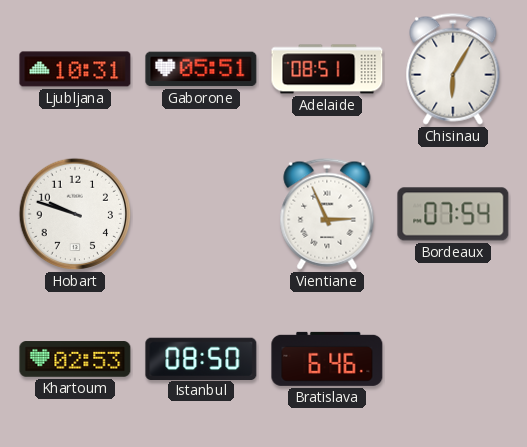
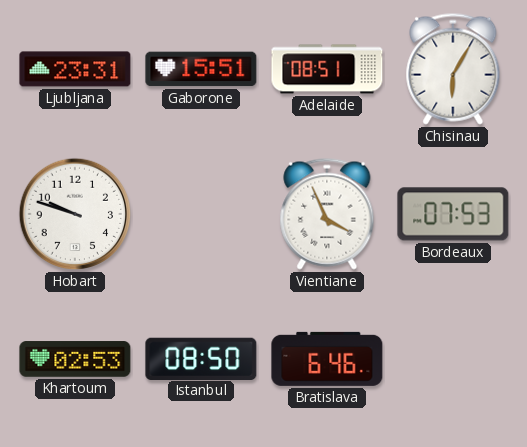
Ljubljana: 10:31 -> 23:31
Gaborone: 05:51 -> 15:51
Vientiane: 2:56 -> 3:56
Bordeaux: 07:54 -> 07:53
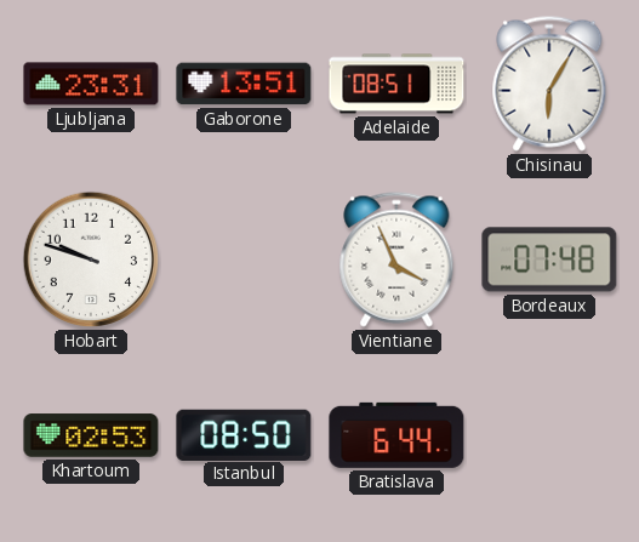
Gaborone: 15:51 -> 13:51
Bordeaux: 07:53 -> 07:48
Bratislava: 6:46 -> 6:44
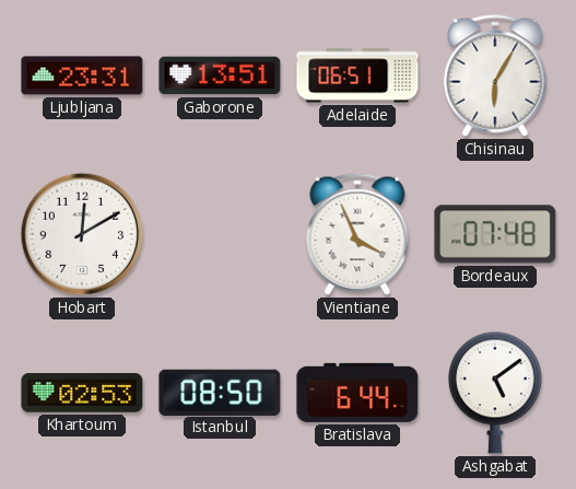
Adelaide: 08:51 -> 06:51
Hobart: 9:48 -> 12:10
Ashgabat: none -> 5:09
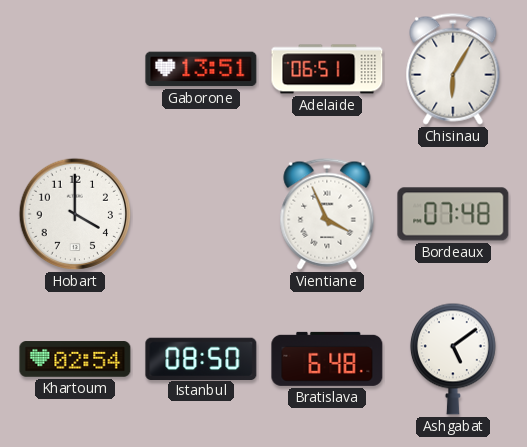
Ljubljana: 23:31 -> none
Hobart: 12:10 -> 4:00
Khartoum: 02:53 -> 02:54
Bratislava: 6:44 -> 6:48
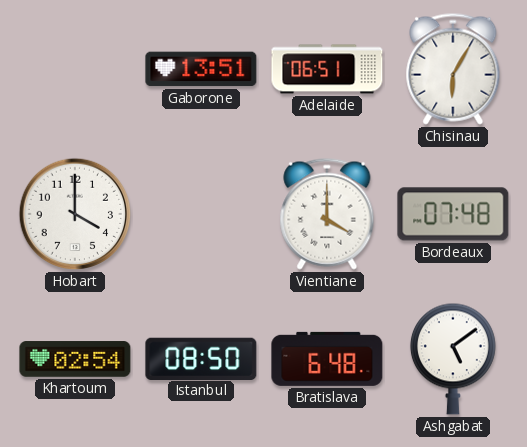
Vientiane: 3:56 -> 4:00
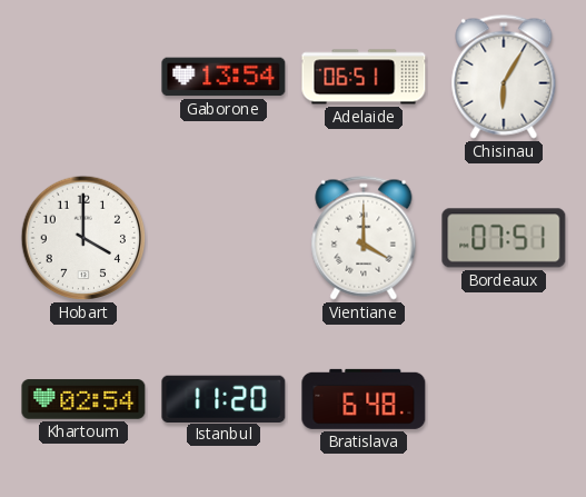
Gaborone: 13:51 -> 13:54
Bordeaux: 07:48 -> 07:51
Istanbul: 08:50 -> 11:20
Ashgabat: 5:09 -> none
